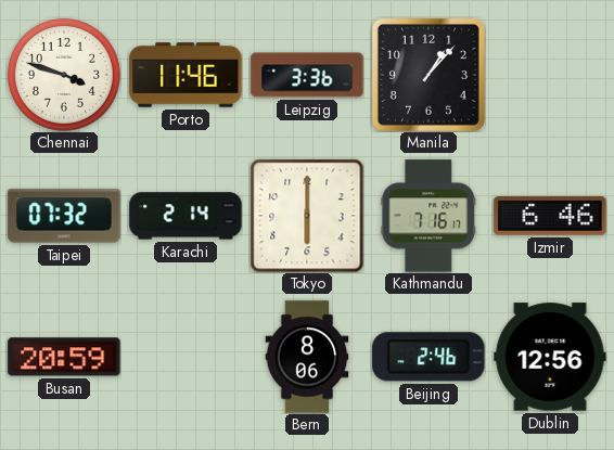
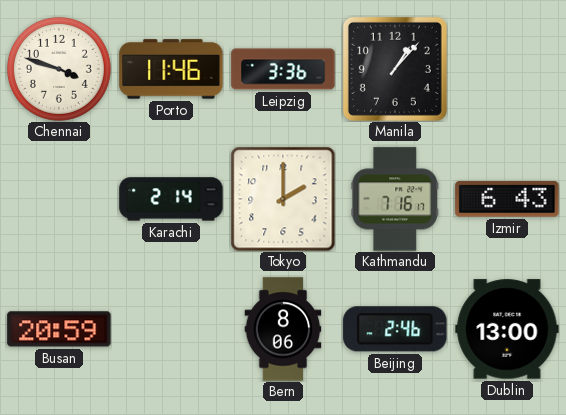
Taipei: 07:32 -> none
Tokyo: 6:00 -> 2:00
Izmir: 6:46 -> 6:43
Dublin: 12:56 -> 13:00
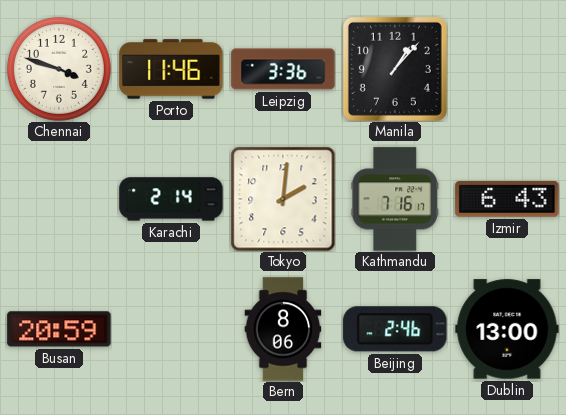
Tokyo: 2:00 -> 2:01
